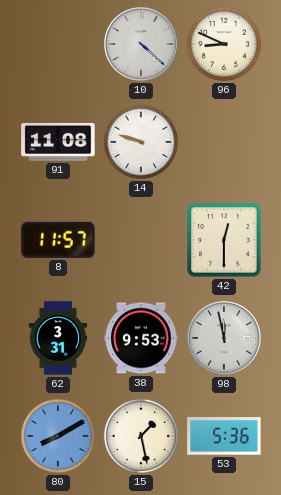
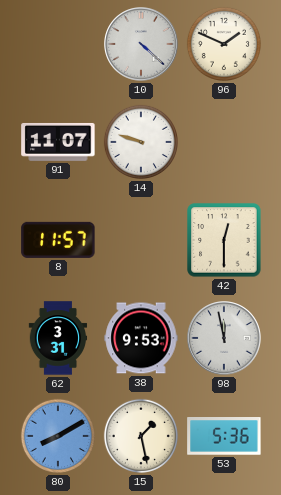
96: 8:49 -> 1:49
91: 11:08 -> 11:07
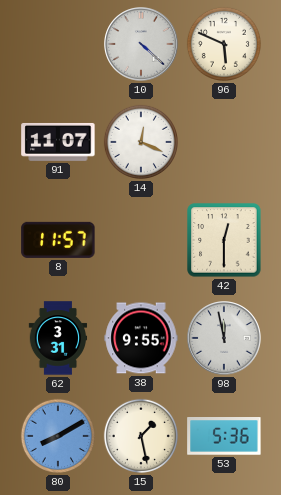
96: 1:49 -> 5:49
14: 9:48 -> 12:19
38: 9:53 -> 9:55
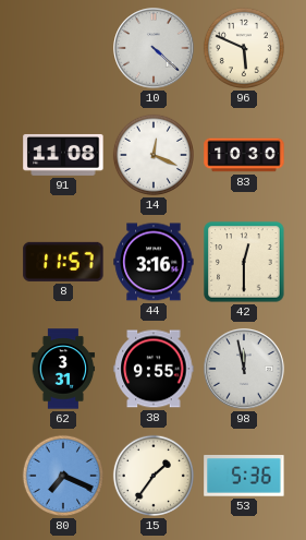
91: 11:07 -> 11:08
83: none -> 10:30
44: none -> 3:16
80: 8:10 -> 7:19
15: 1:28 -> 1:36
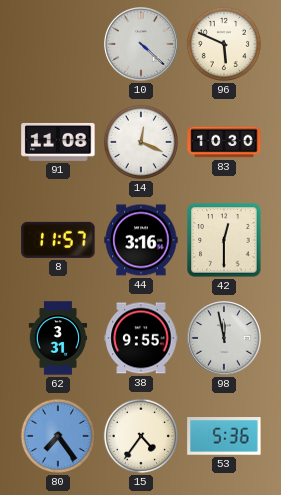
80: 7:19 -> 7:24
15: 1:36 -> 4:36
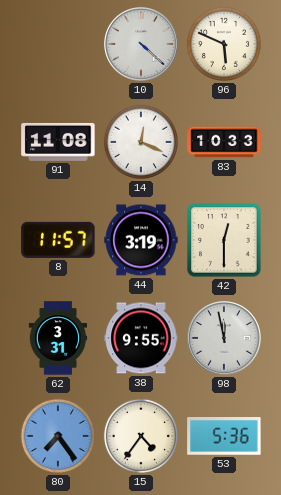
83: 10:30 -> 10:33
44: 3:16 -> 3:19
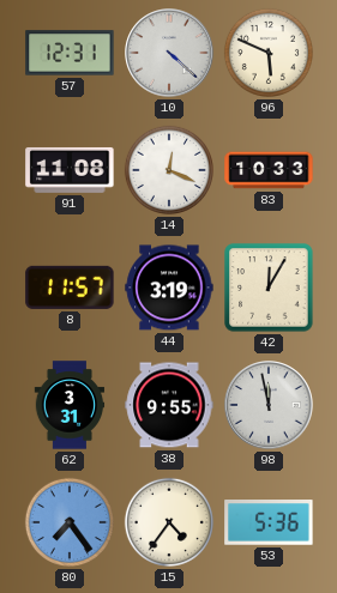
57: none -> 12:31
42: 12:30 -> 12:05
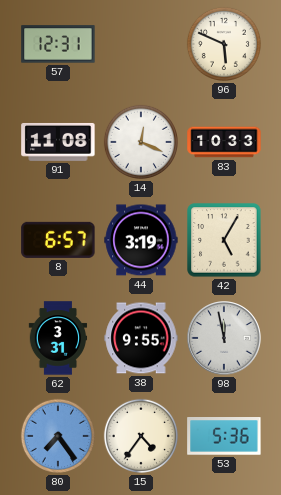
10: 4:22 -> none
8: 11:57 -> 6:57
42: 12:05 -> 5:05
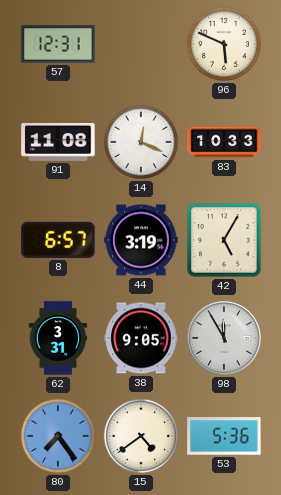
38: 9:55 -> 9:05
98: 11:58 -> 11:55
15: 4:36 -> 4:39
